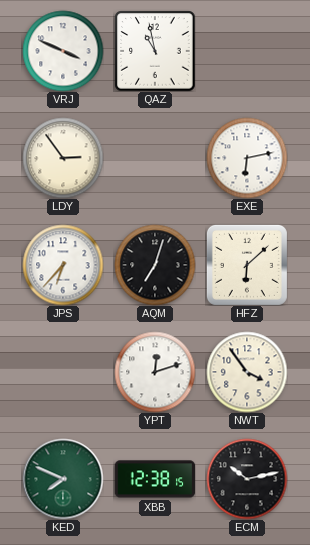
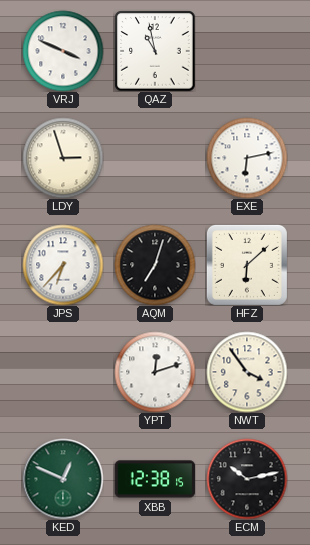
LDY: 2:54 -> 2:57
KED: 7:49 -> 12:49
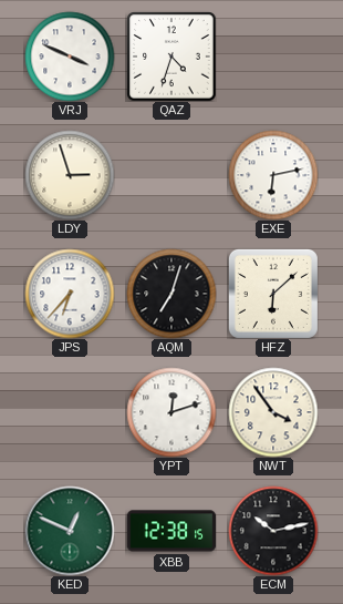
QAZ: 10:58 -> 4:33
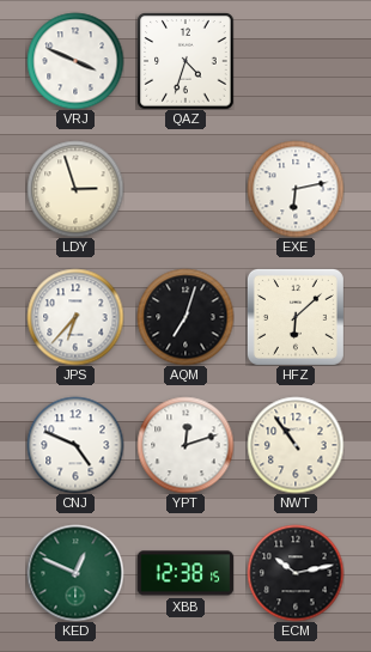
CNJ: none -> 4:49
NWT: 3:54 -> 10:54
